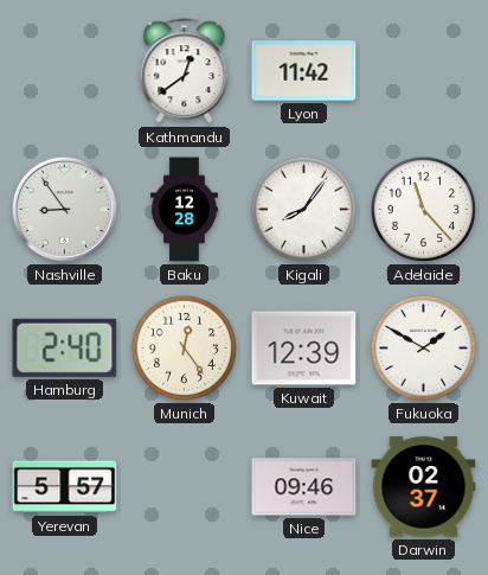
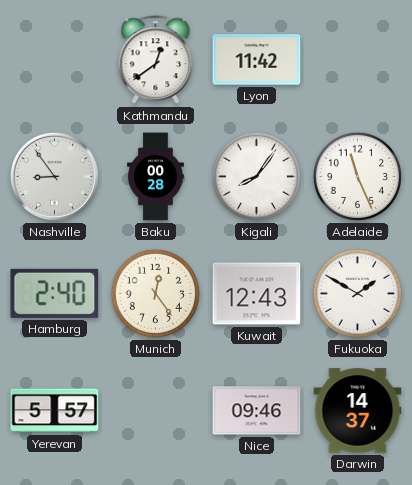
Baku: 12:28 -> 00:28
Adelaide: 11:23 -> 11:26
Kuwait: 12:39 -> 12:43
Darwin: 02:37 -> 14:37
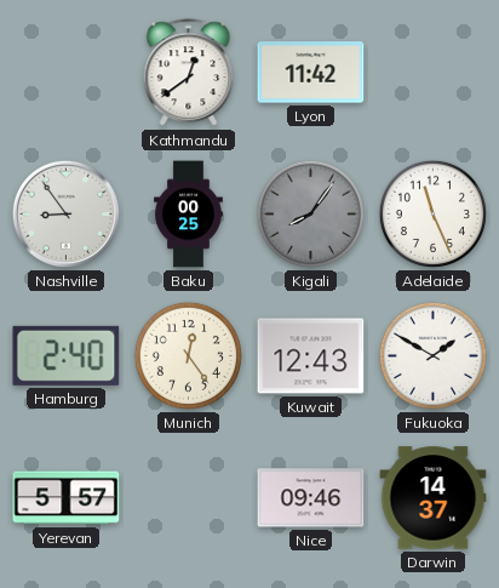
Baku: 00:28 -> 00:25
Kigali dial: white -> grey
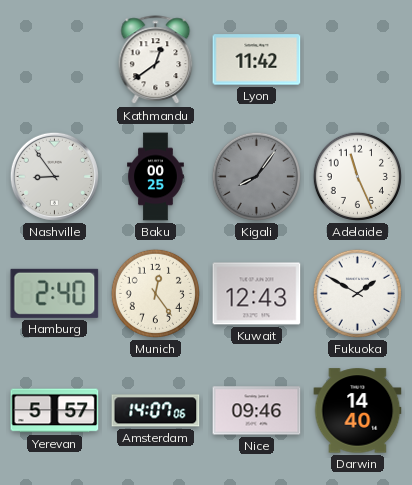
Amsterdam: none -> 14:07
Darwin: 14:37 -> 14:40
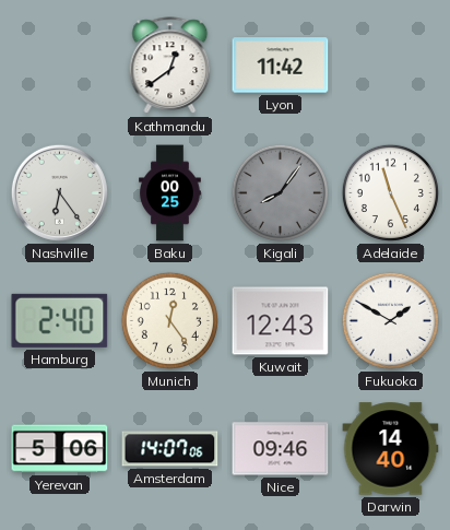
Nashville: 8:54 -> 6:24
Yerevan: 5:57 -> 5:06
